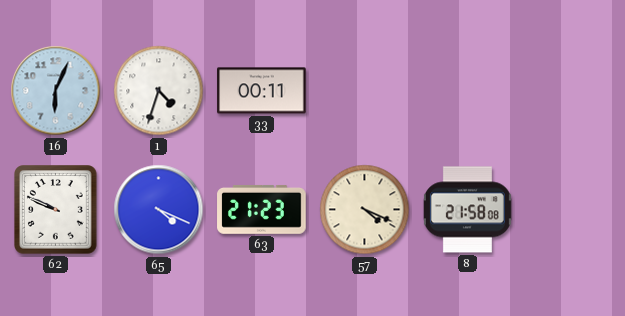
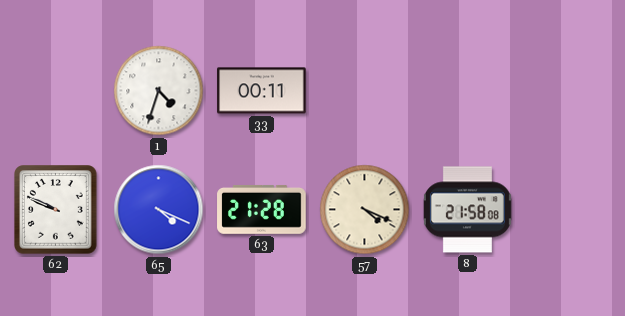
16: 6:04 -> none
63: 21:23 -> 21:28
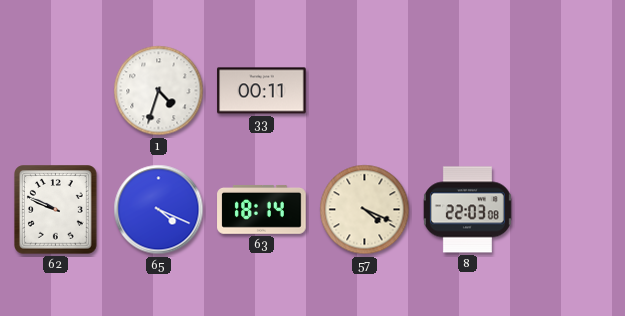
63: 21:28 -> 18:14
8: 21:58 -> 22:03
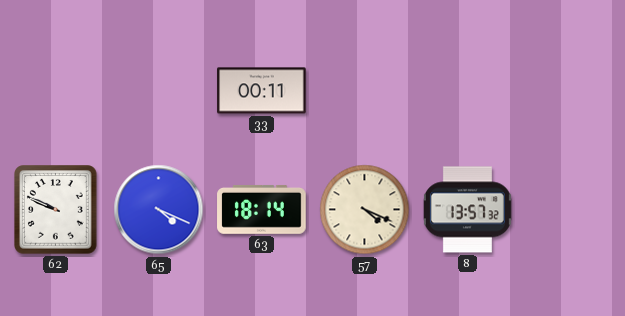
1: 4:33 -> none
8: 22:03 -> 13:57
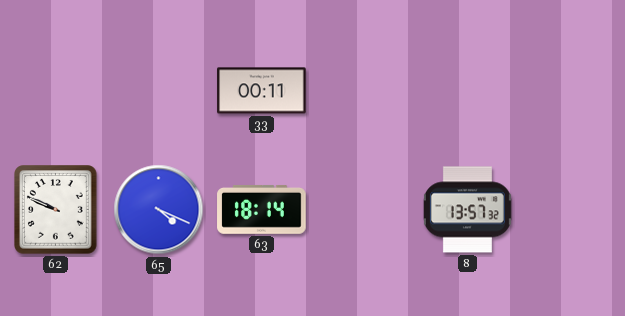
57: 4:19 -> none
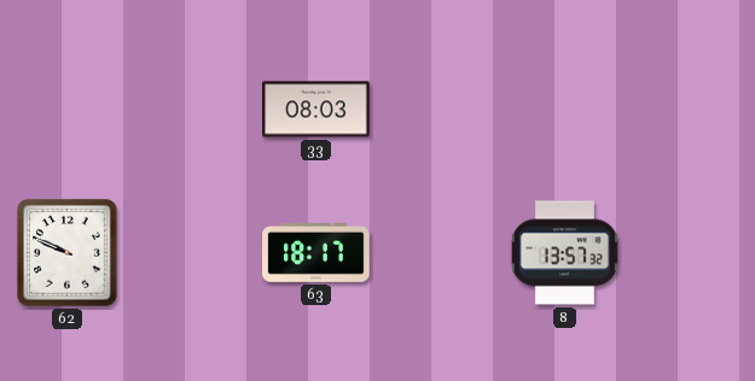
33: 00:11 -> 08:03
65: 4:19 -> none
63: 18:14 -> 18:17
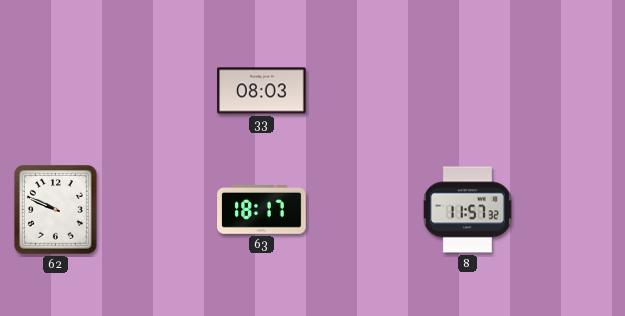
8: 13:57 -> 11:57
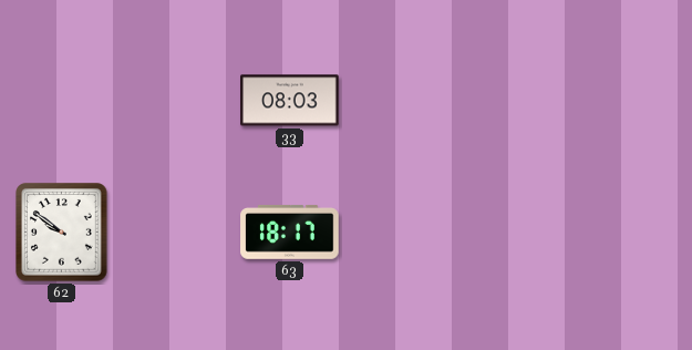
62: 9:49 -> 9:51
8: 11:57 -> none
